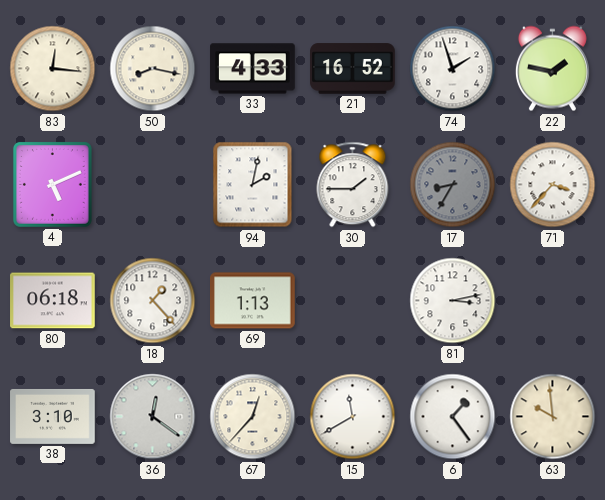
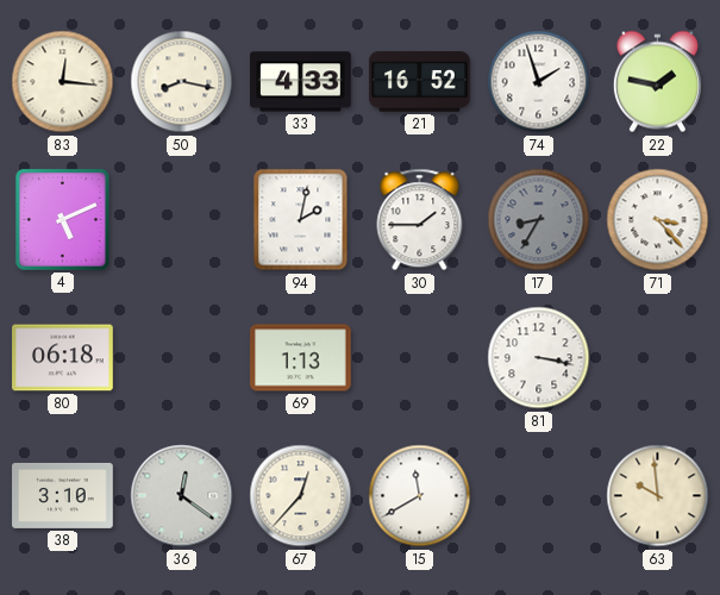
71: 3:37 -> 3:23
18: 1:23 -> none
81: 3:13 -> 3:17
6: 1:24 -> none
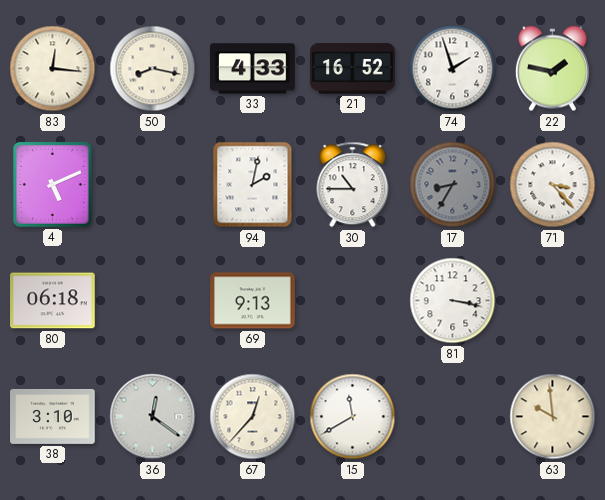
30: 1:45 -> 10:45
69: 1:13 -> 9:13
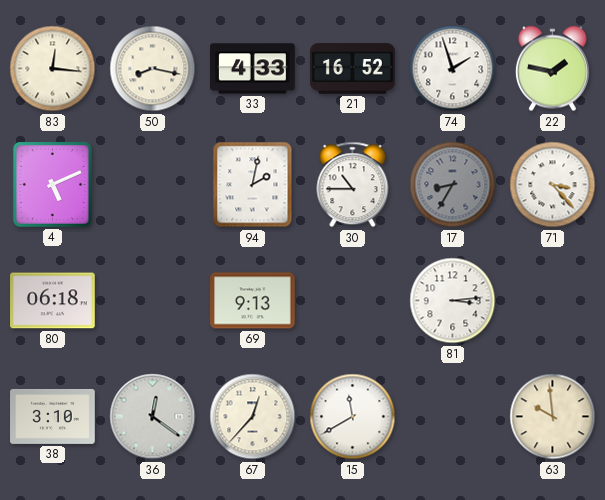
81: 3:17 -> 3:14
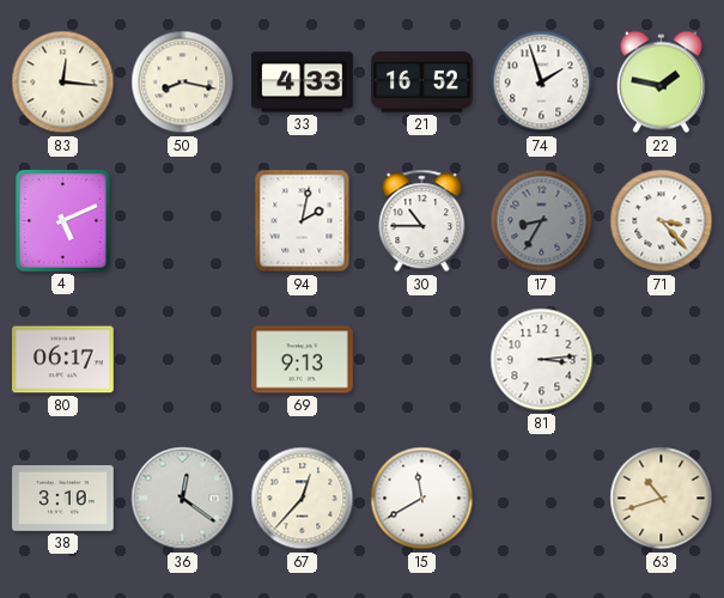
80: 06:18 -> 06:17
63: 9:59 -> 10:42
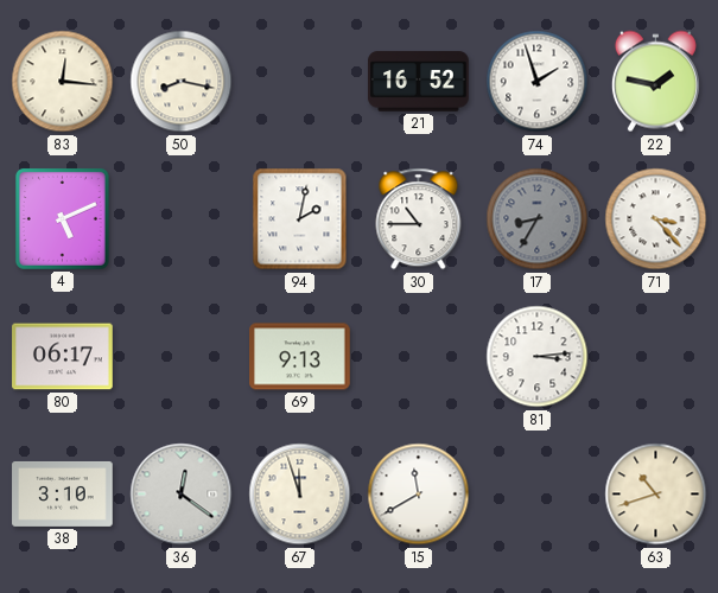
33: 4:33 -> none
67: 12:37 -> 11:57
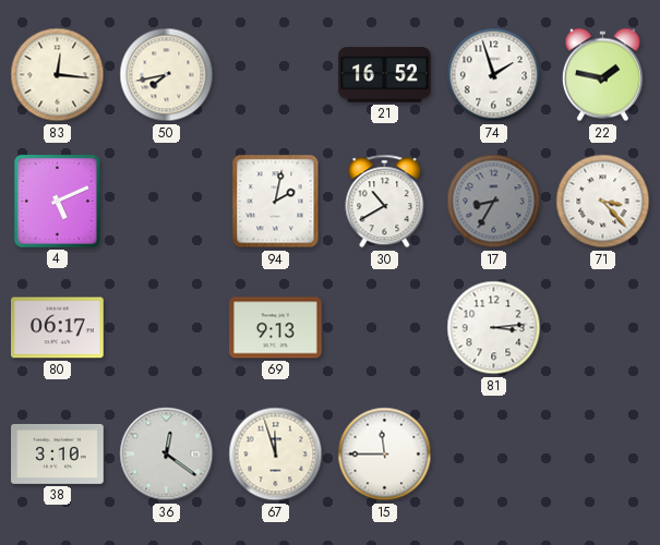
50: 8:17 -> 7:43
30: 10:45 -> 10:40
15: 11:40 -> 11:45
63: 10:42 -> none
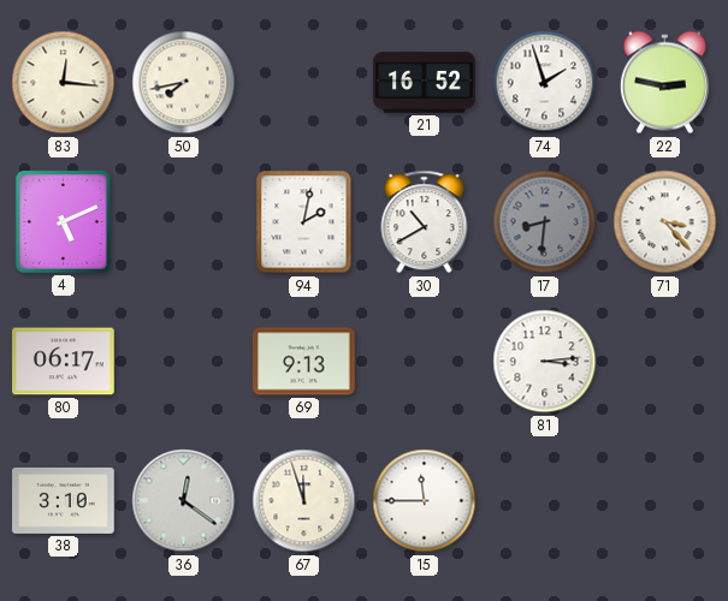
22: 1:47 -> 2:47
17: 8:35 -> 8:31
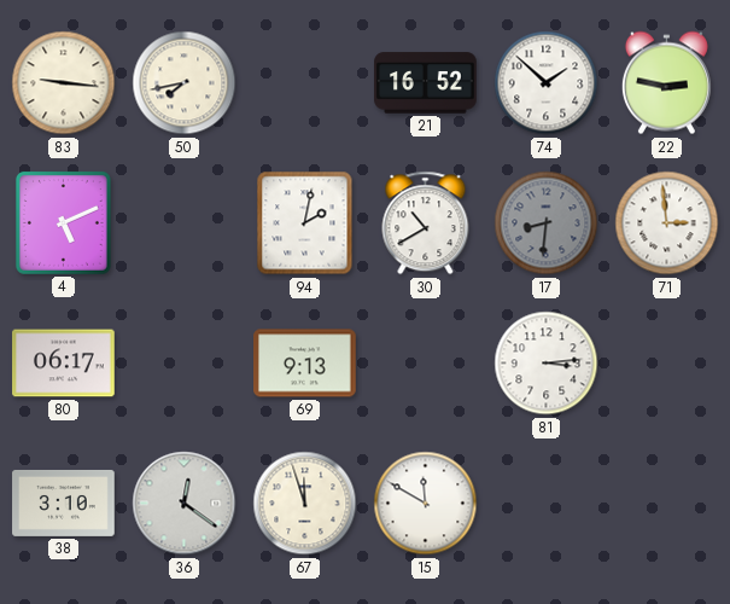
83: 12:16 -> 9:16
74: 1:57 -> 1:52
71: 3:23 -> 2:59
15: 11:45 -> 11:50
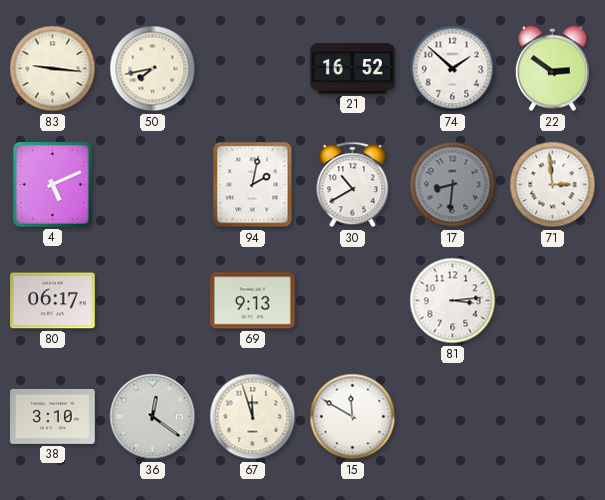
22: 2:47 -> 2:51
